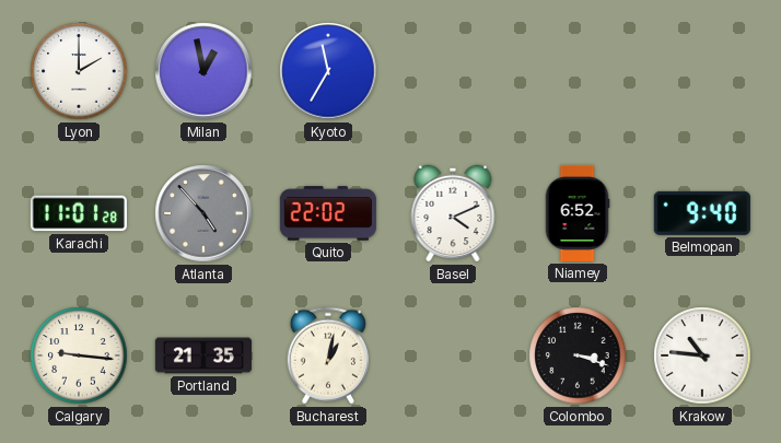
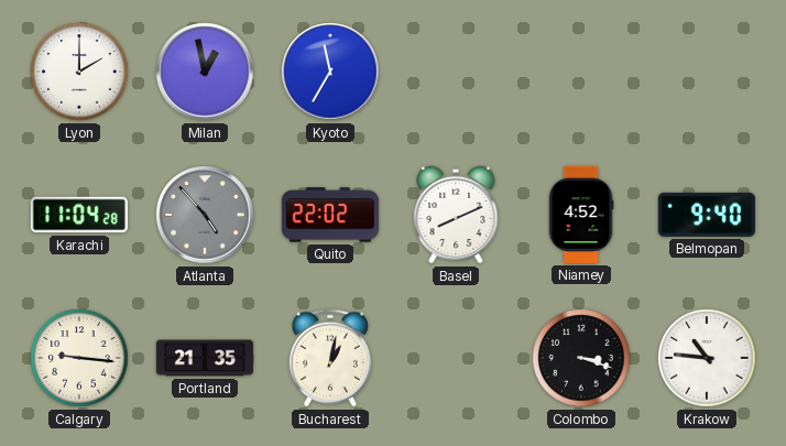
Karachi: 11:01 -> 11:04
Basel: 4:11 -> 8:11
Niamey: 6:52 -> 4:52
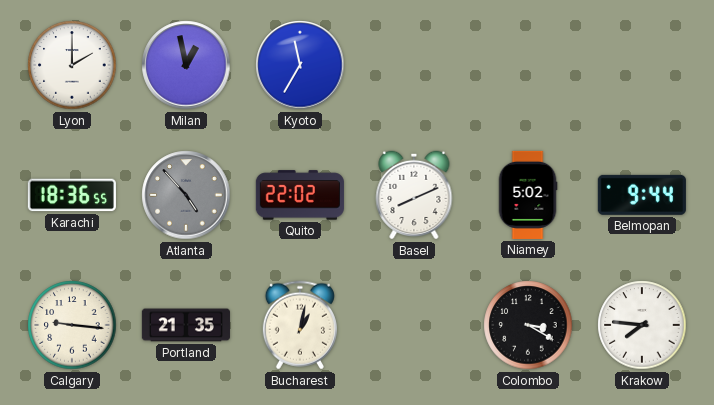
Karachi: 11:04 -> 18:36
Niamey: 4:52 -> 5:02
Belmopan: 9:40 -> 9:44
Colombo: 3:18 -> 3:20
Krakow: 10:46 -> 7:46
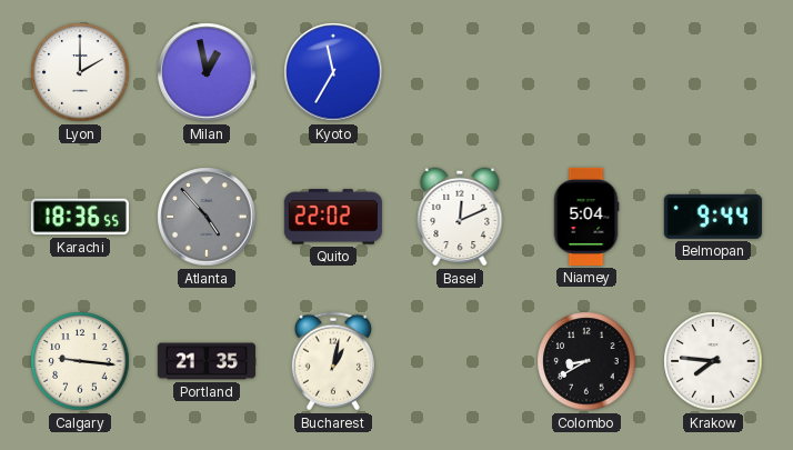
Basel: 8:11 -> 12:11
Niamey: 5:02 -> 5:04
Colombo: 3:20 -> 8:40
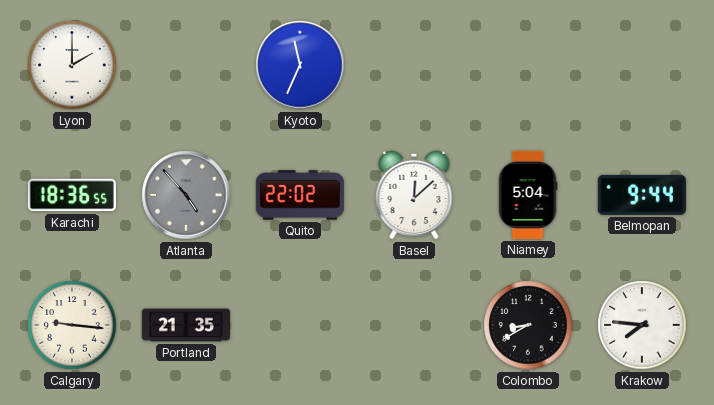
Milan: 12:58 -> none
Kyoto: 11:35 -> 11:34
Basel: 12:11 -> 12:08
Bucharest: 1:02 -> none
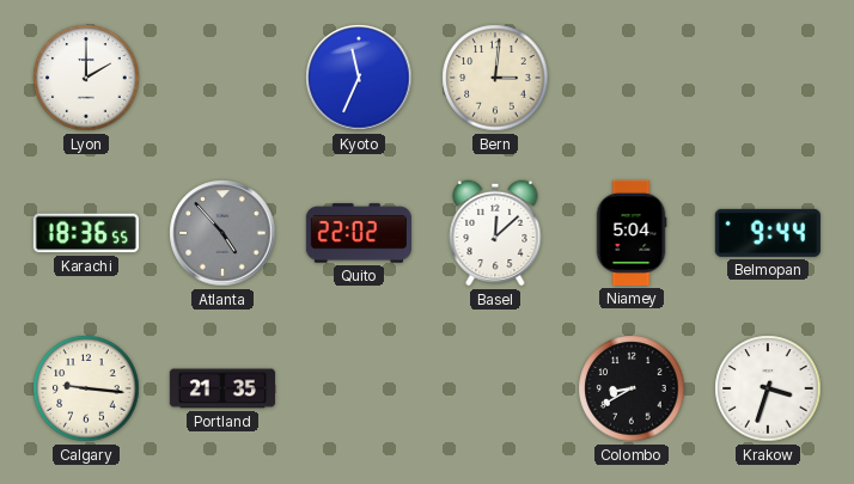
Bern: none -> 3:01
Krakow: 7:46 -> 3:33
